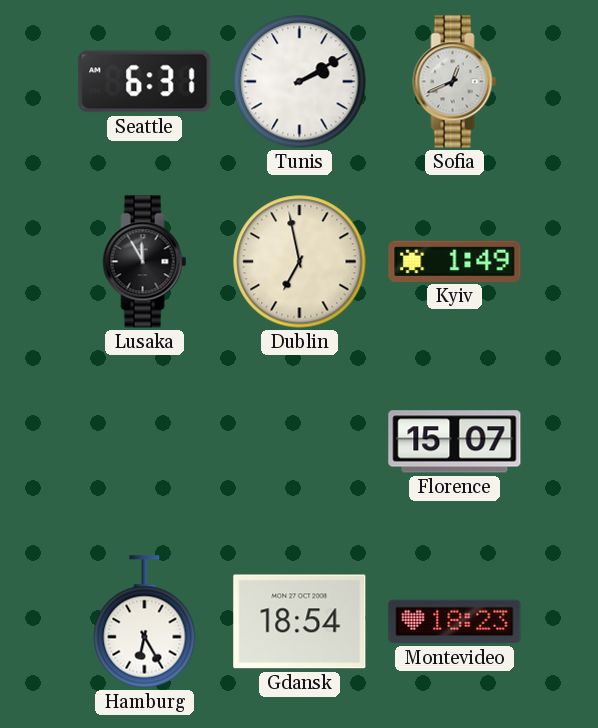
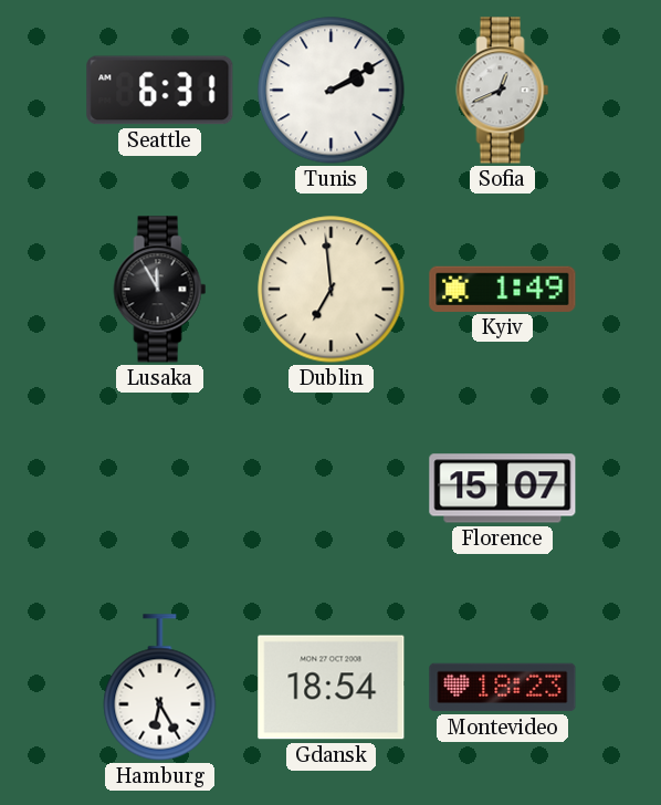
Dublin: 6:58 -> 6:59
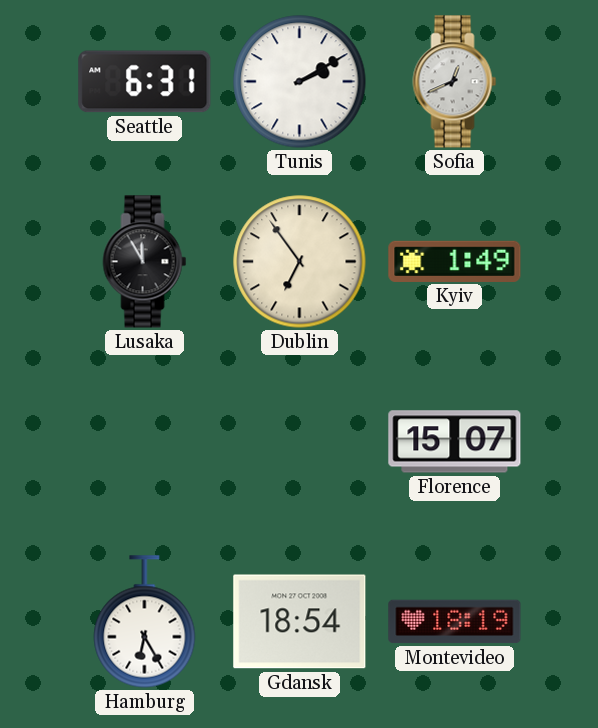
Dublin: 6:59 -> 6:54
Montevideo: 18:23 -> 18:19
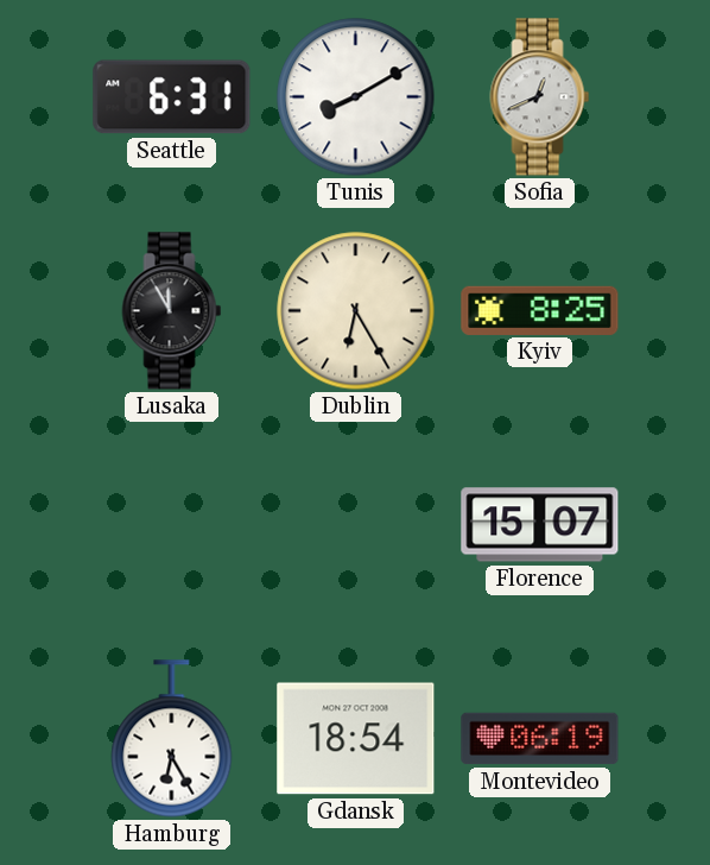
Tunis: 2:10 -> 8:10
Dublin: 6:54 -> 6:25
Kyiv: 1:49 -> 8:25
Montevideo: 18:19 -> 06:19
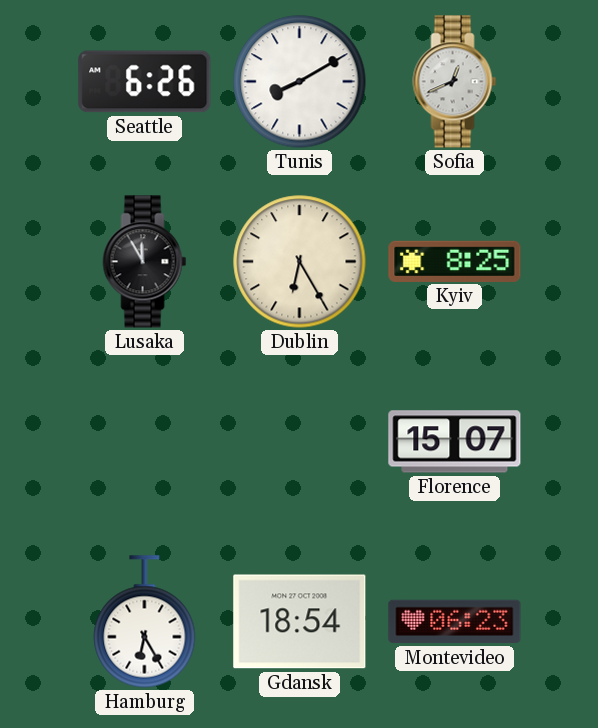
Seattle: 6:31 -> 6:26
Montevideo: 06:19 -> 06:23
